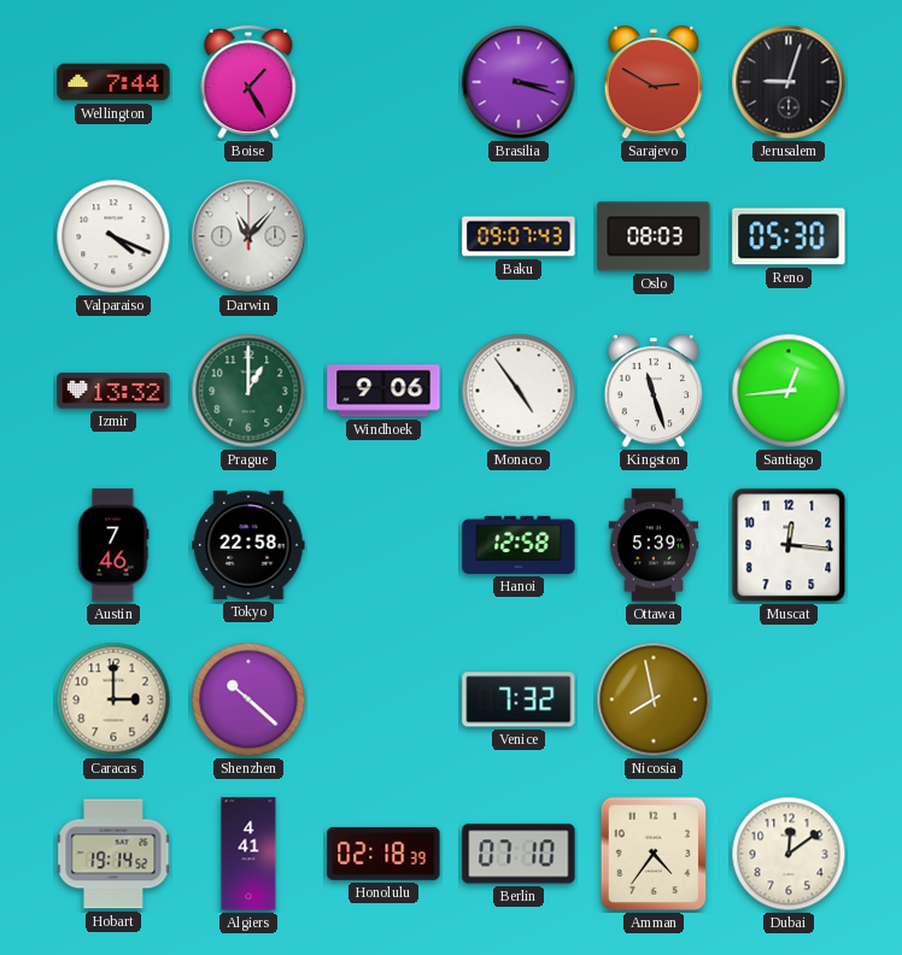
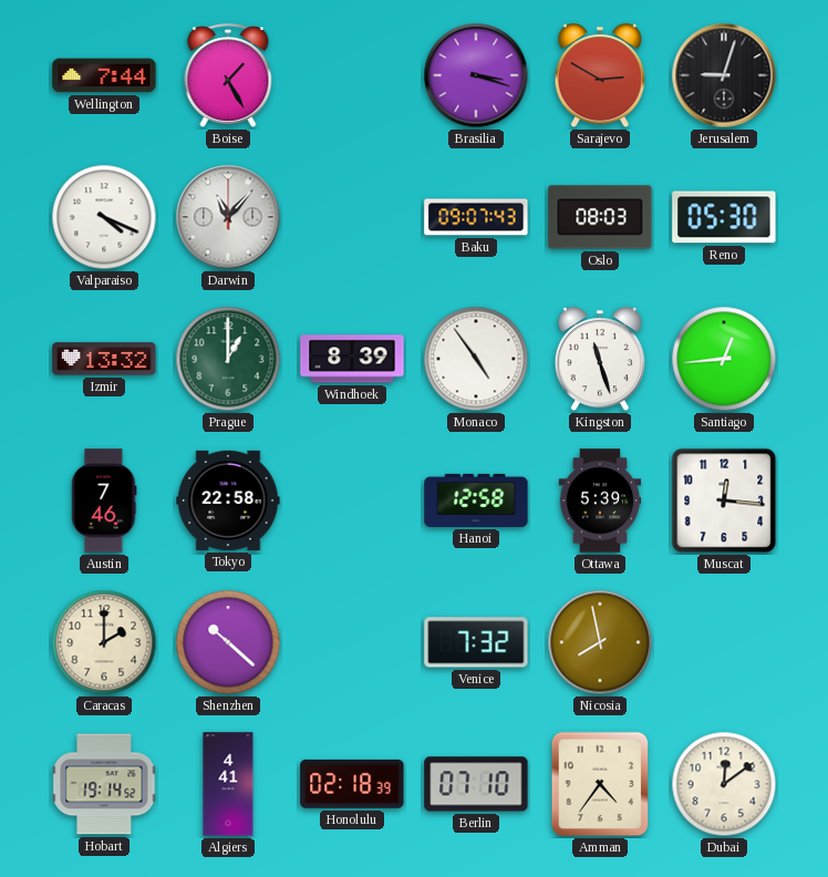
Windhoek: 9:06 -> 8:39
Caracas: 3:00 -> 2:00
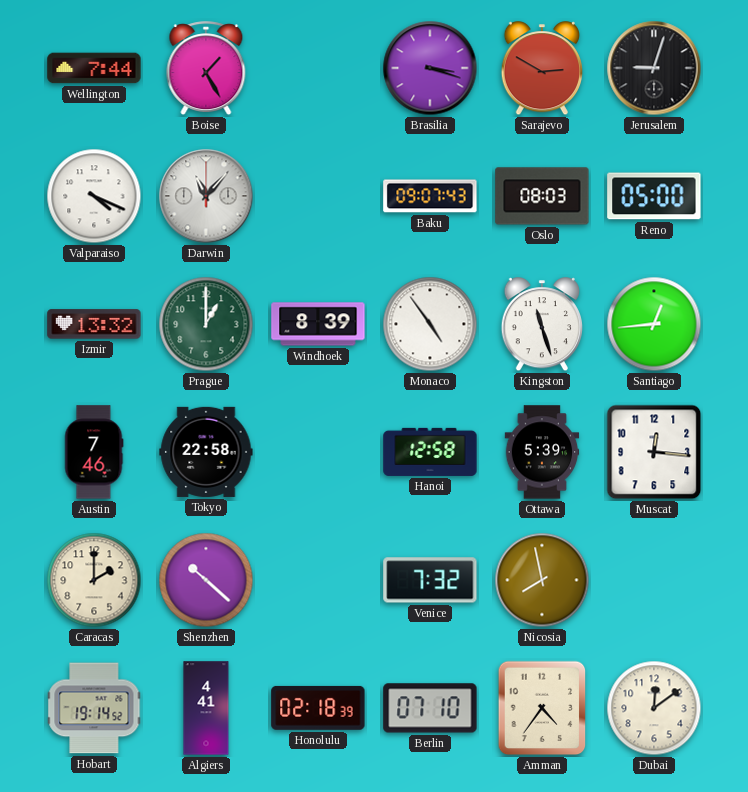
Reno: 05:30 -> 05:00
